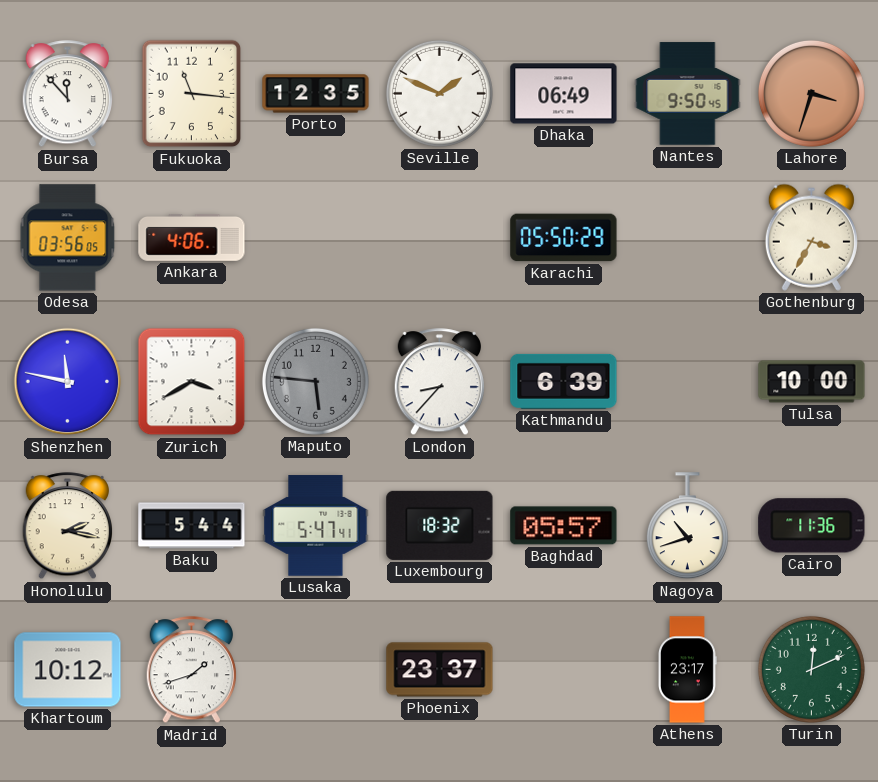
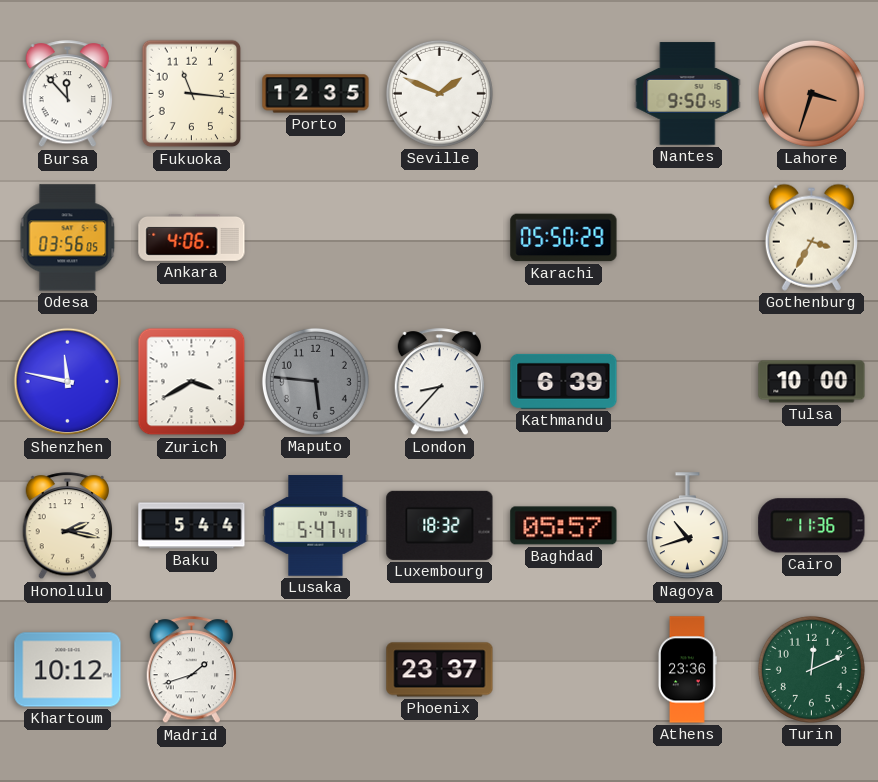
Dhaka: 06:49 -> none
Athens: 23:17 -> 23:36
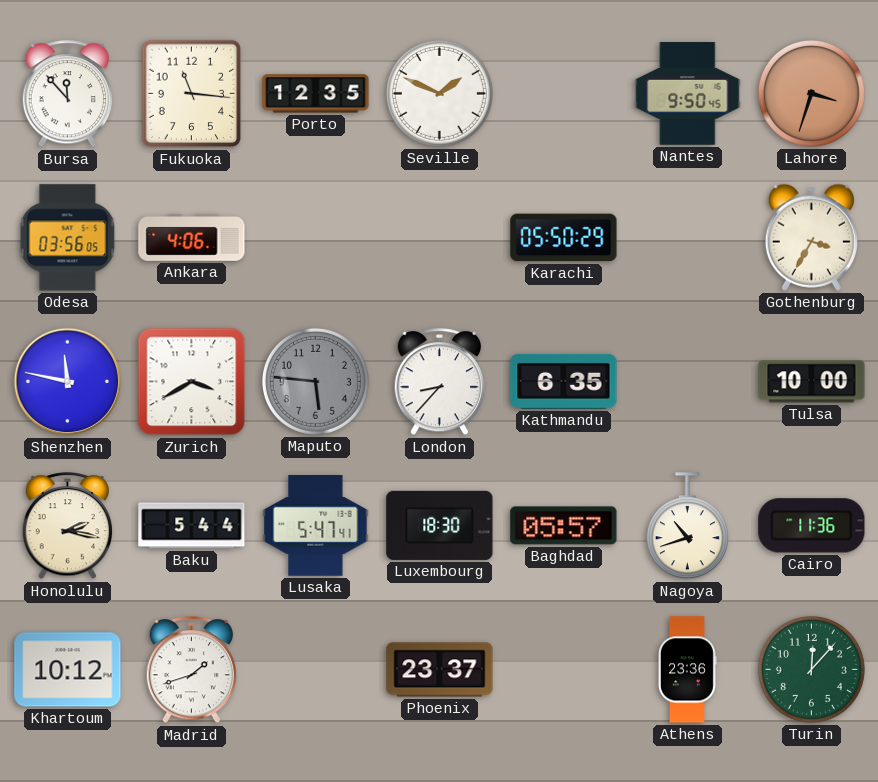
Kathmandu: 6:39 -> 6:35
Luxembourg: 18:32 -> 18:30
Turin: 12:11 -> 12:07
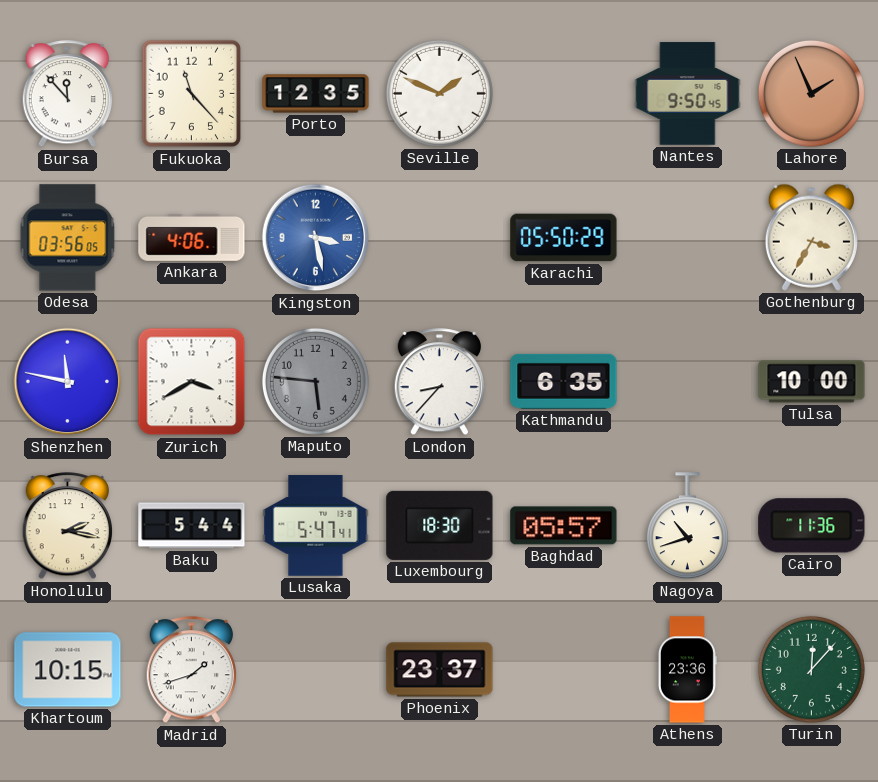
Fukuoka: 11:16 -> 11:23
Lahore: 3:33 -> 1:56
Kingston: none -> 3:28
Khartoum: 10:12 -> 10:15
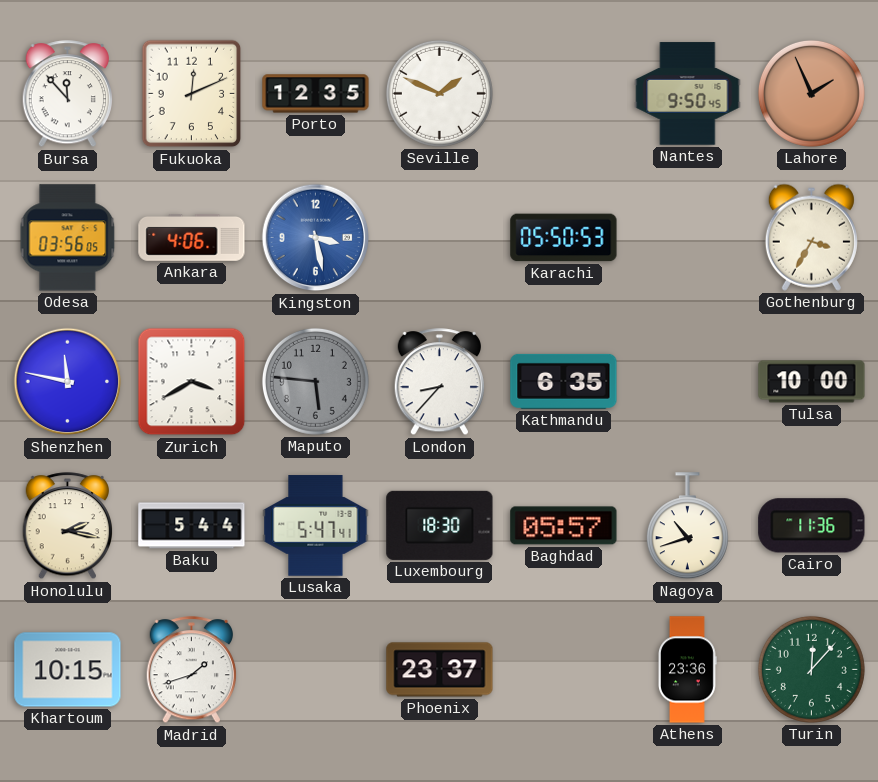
Fukuoka: 11:23 -> 12:11
Karachi: 05:50:29 -> 05:50:53
